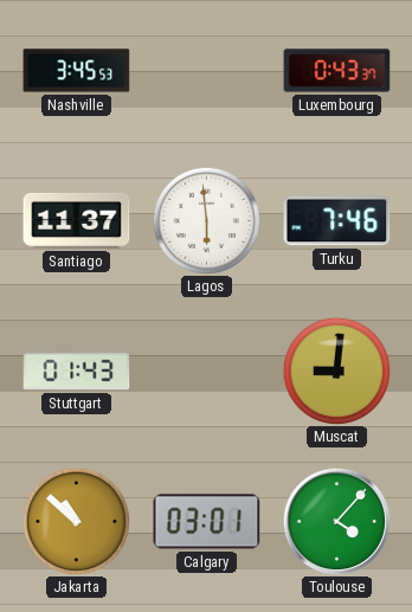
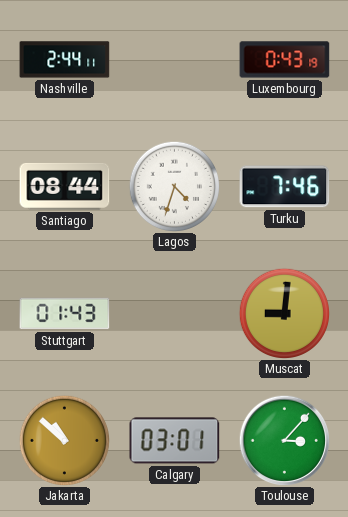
Nashville: 3:45 -> 2:44
Luxembourg: 0:43:37 -> 0:43:19
Santiago: 11:37 -> 08:44
Lagos: 5:59 -> 4:33
Toulouse: 4:07 -> 3:07
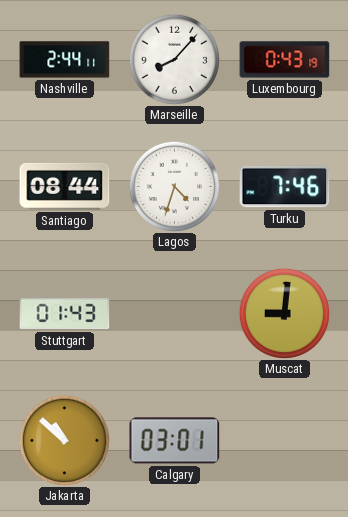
Marseille: none -> 8:07
Toulouse: 3:07 -> none
